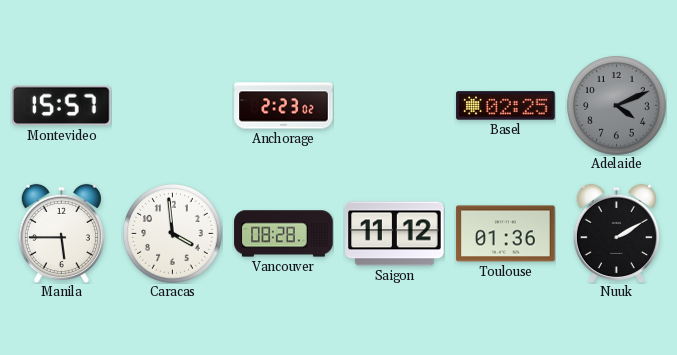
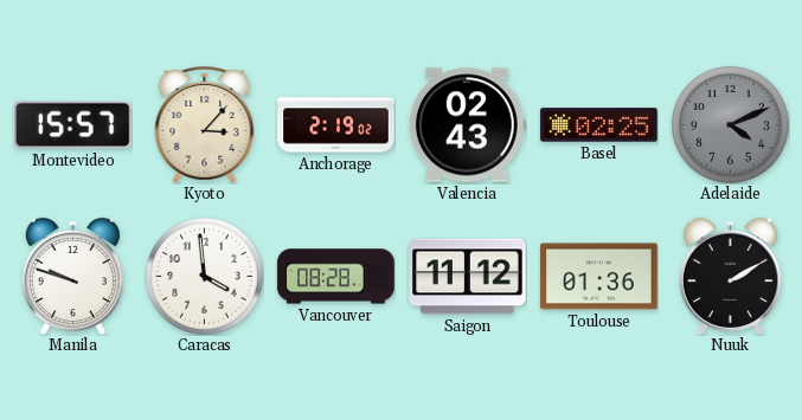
Kyoto: none -> 3:07
Anchorage: 2:23 -> 2:19
Valencia: none -> 02:43
Manila: 5:45 -> 9:48
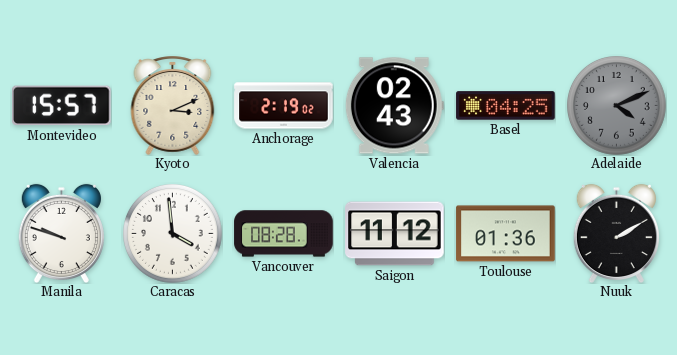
Kyoto: 3:07 -> 3:11
Basel: 02:25 -> 04:25
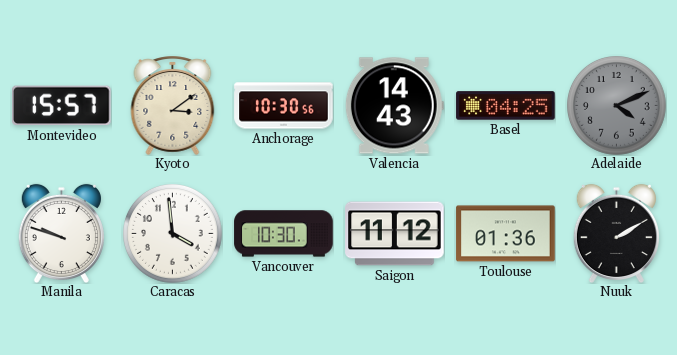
Kyoto: 3:11 -> 3:09
Anchorage: 2:19 -> 10:30
Valencia: 02:43 -> 14:43
Vancouver: 08:28 -> 10:30
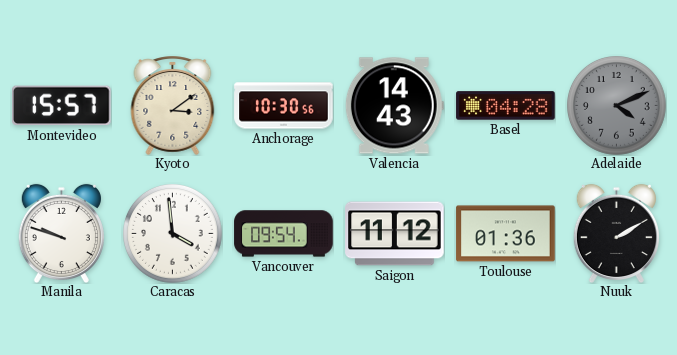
Basel: 04:25 -> 04:28
Vancouver: 10:30 -> 09:54
